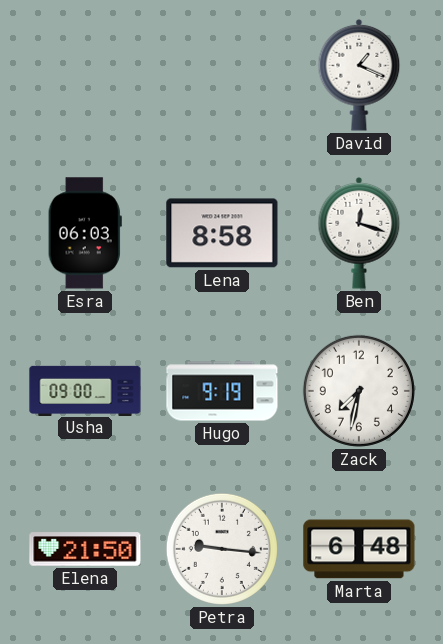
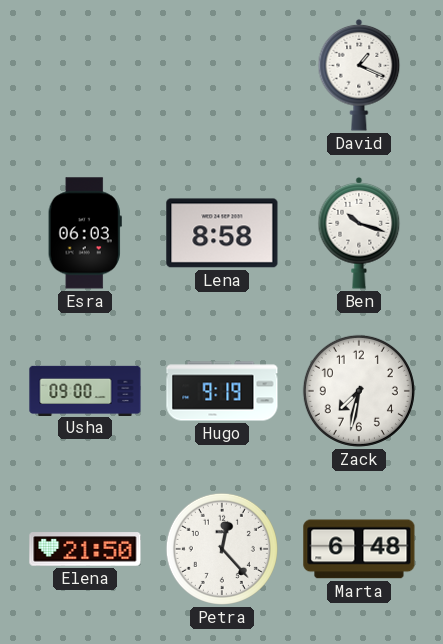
Ben: 12:18 -> 10:18
Petra: 9:16 -> 12:23
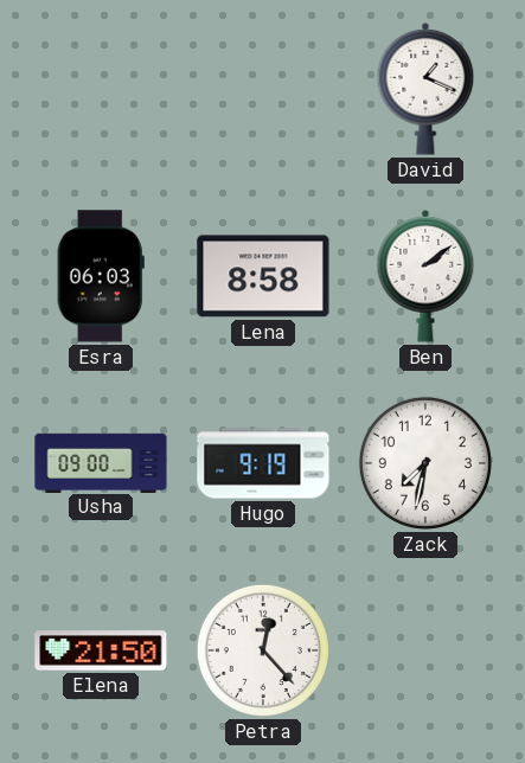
Ben: 10:18 -> 2:09
Marta: 6:48 -> none
